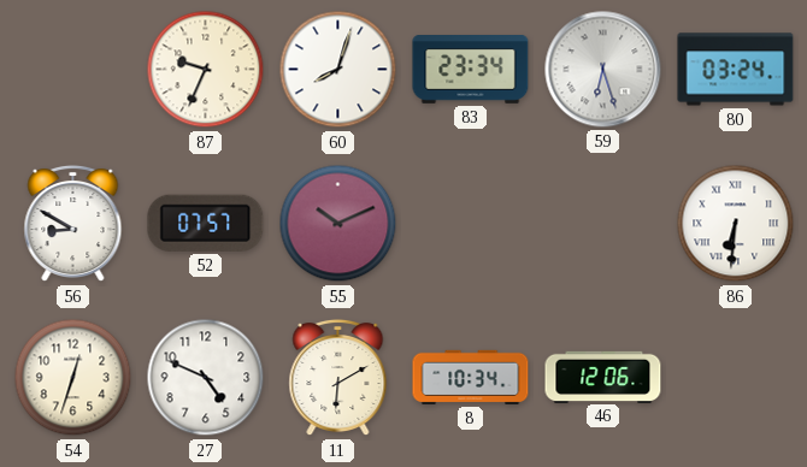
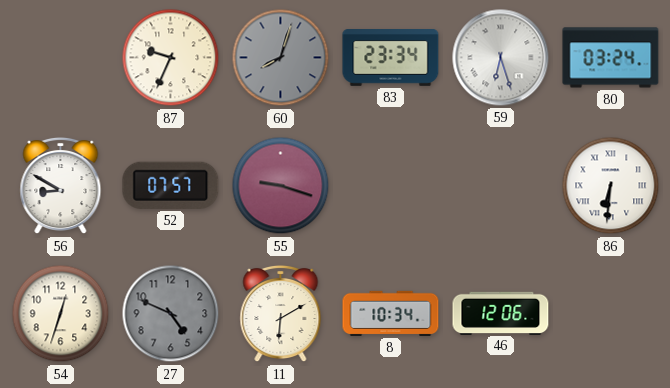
60 dial: white -> grey
55: 10:11 -> 9:18
27 dial: white -> grey
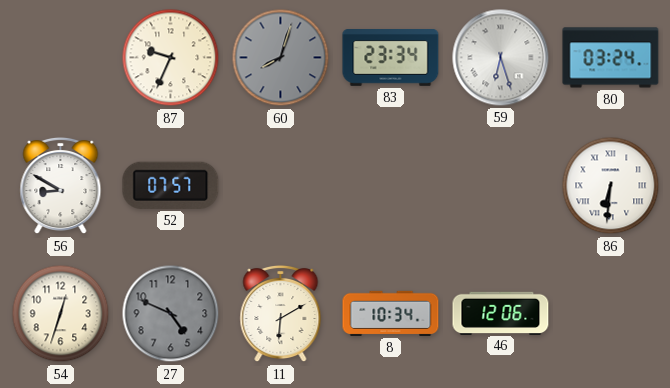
55: 9:18 -> none
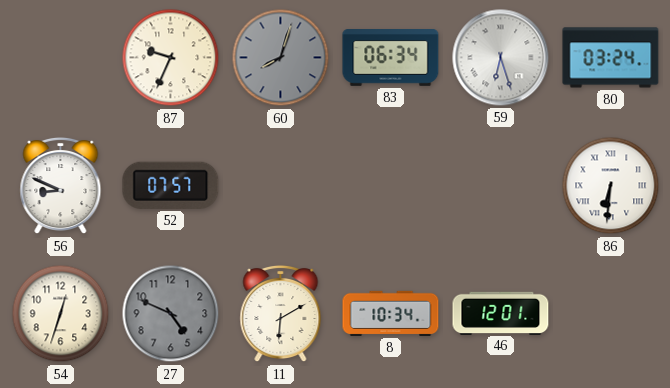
83: 23:34 -> 06:34
56: 8:50 -> 8:49
46: 12:06 -> 12:01
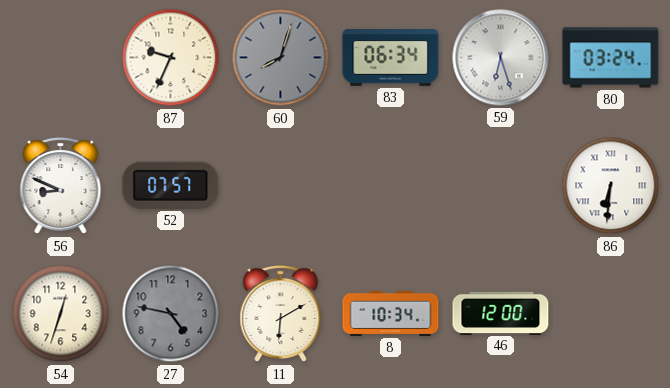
27: 4:49 -> 4:47
46: 12:01 -> 12:00
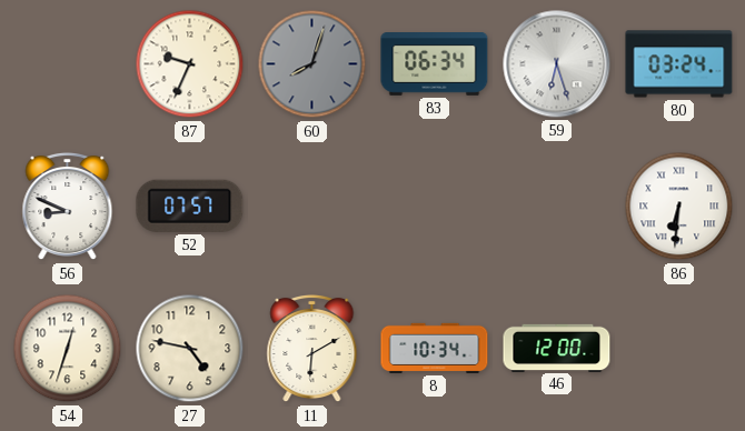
27 dial: grey -> cream
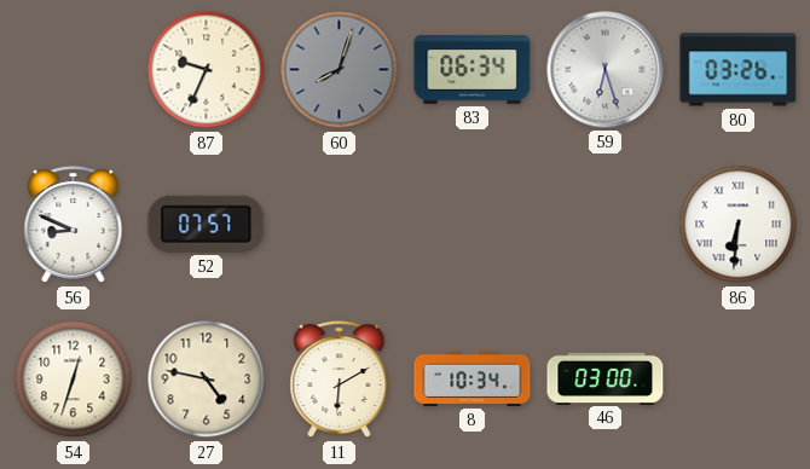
80: 03:24 -> 03:26
46: 12:00 -> 03:00
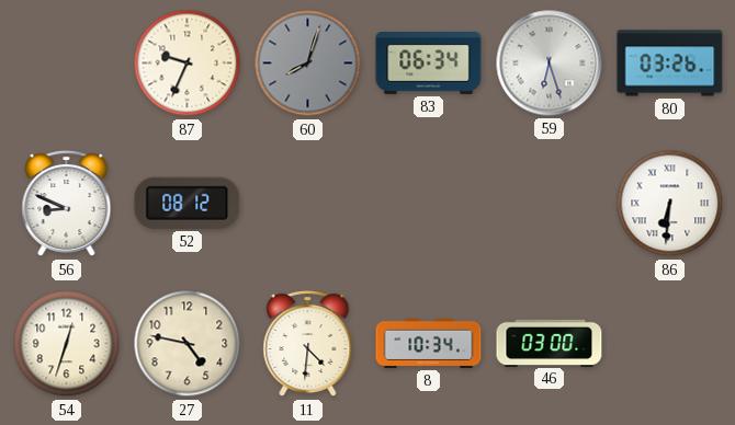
52: 07:57 -> 08:12
11: 6:10 -> 4:31
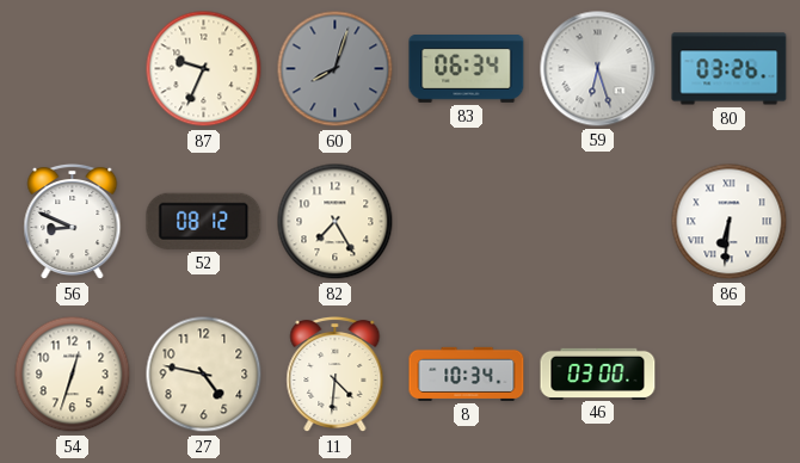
82: none -> 7:25
